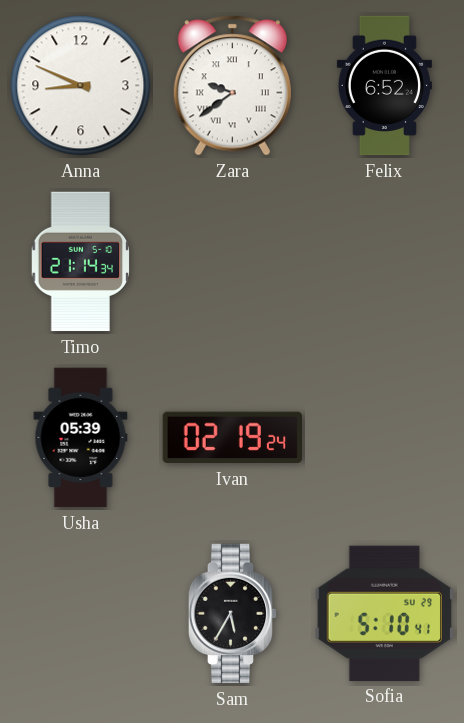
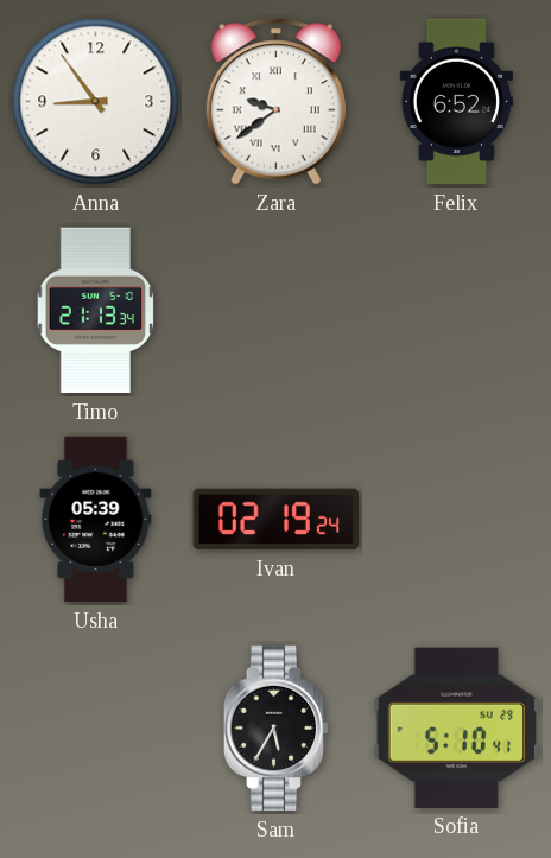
Anna: 8:49 -> 8:54
Timo: 21:14 -> 21:13
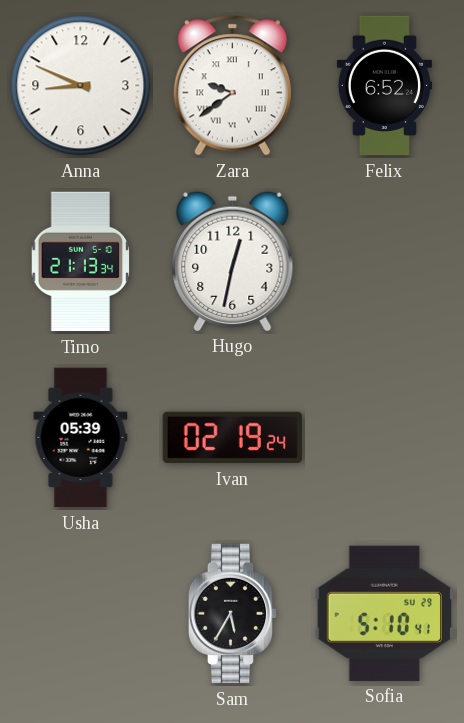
Anna: 8:54 -> 8:49
Hugo: none -> 12:32
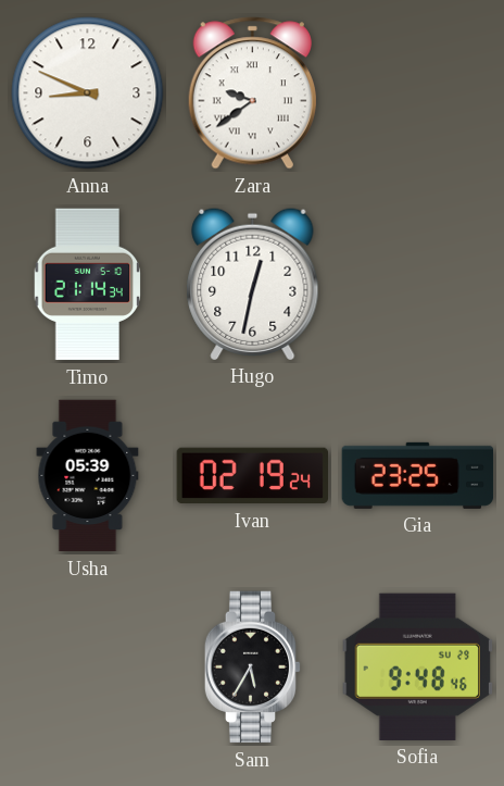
Felix: 6:52 -> none
Timo: 21:13 -> 21:14
Gia: none -> 23:25
Sofia: 5:10 -> 9:48
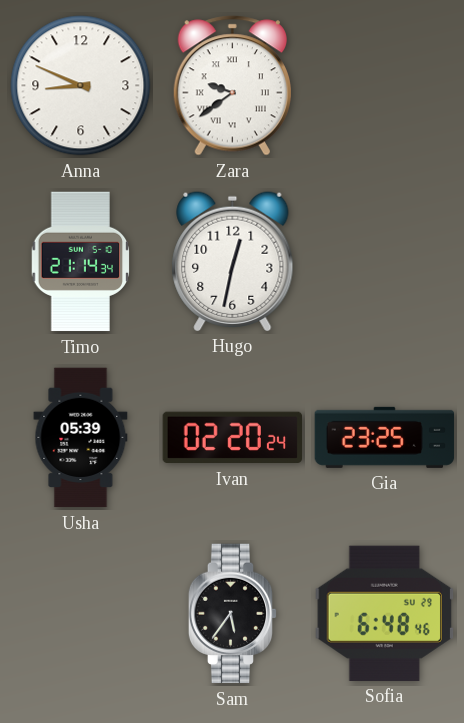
Ivan: 02:19 -> 02:20
Sam: 5:35 -> 5:36
Sofia: 9:48 -> 6:48
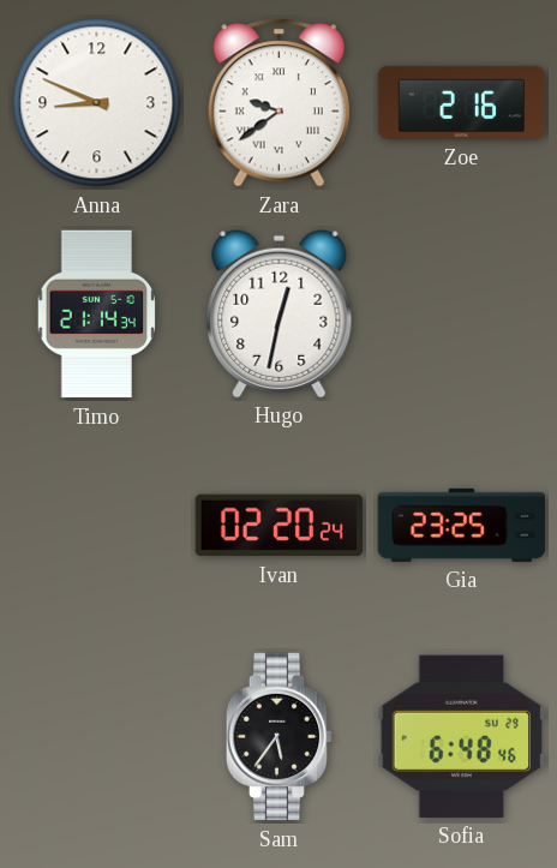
Zoe: none -> 2:16
Usha: 05:39 -> none
